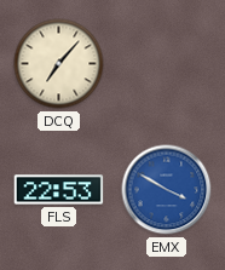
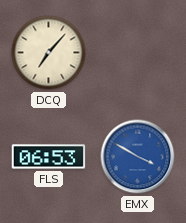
FLS: 22:53 -> 06:53
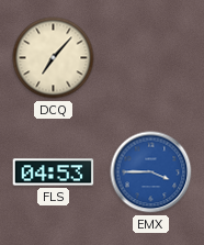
FLS: 06:53 -> 04:53
EMX: 3:50 -> 3:45
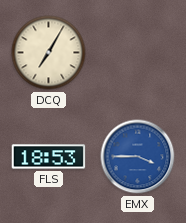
DCQ: 7:07 -> 7:05
FLS: 04:53 -> 18:53
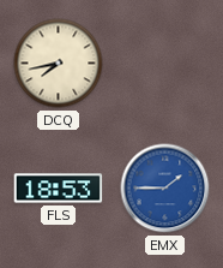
DCQ: 7:05 -> 7:43
EMX: 3:45 -> 1:45
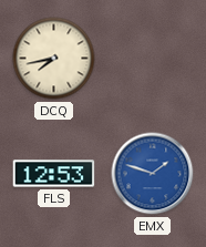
FLS: 18:53 -> 12:53
EMX: 1:45 -> 1:48
